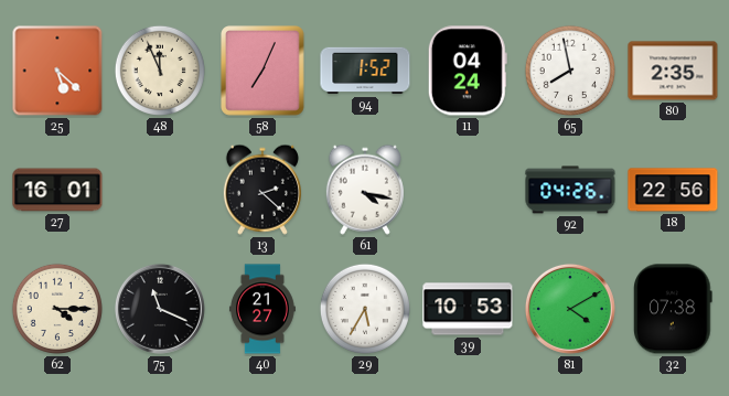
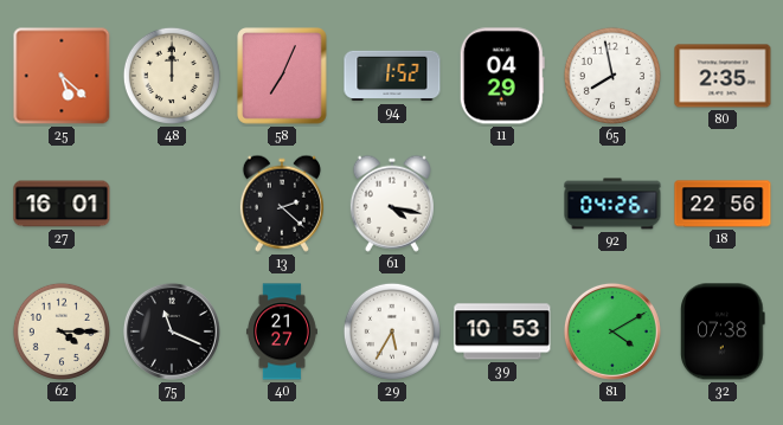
48: 11:56 -> 12:00
11: 04:24 -> 04:29
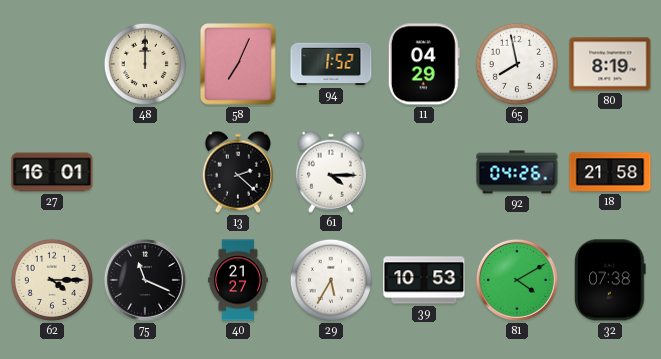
25: 5:22 -> none
80: 2:35 -> 8:19
61: 4:17 -> 4:15
18: 22:56 -> 21:58
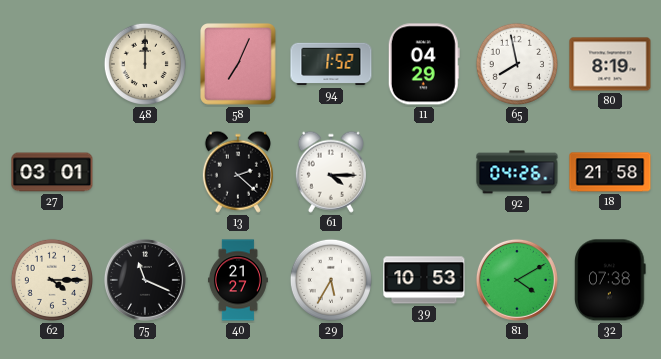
27: 16:01 -> 03:01
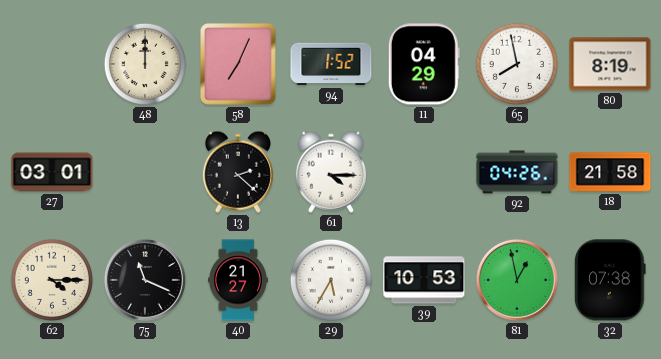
81: 4:10 -> 12:58
